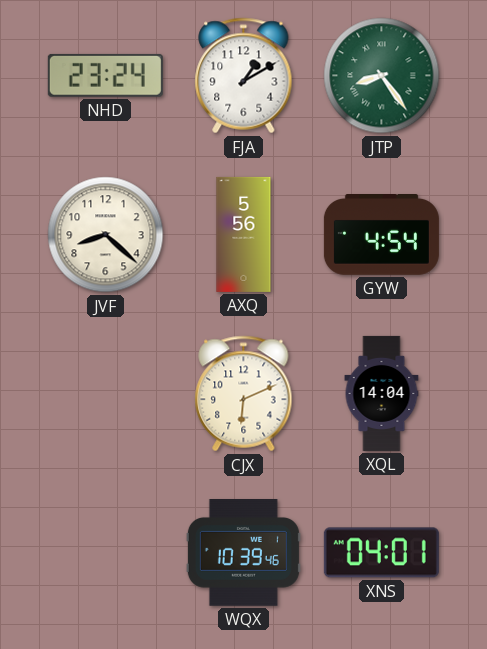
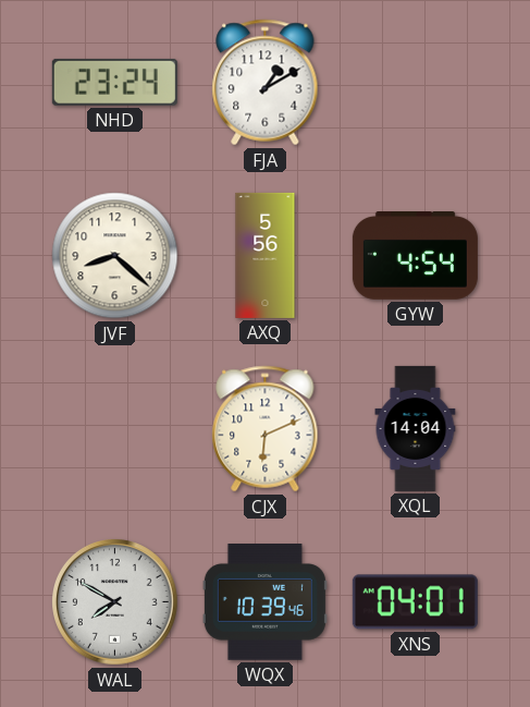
JTP: 8:24 -> none
WAL: none -> 7:50
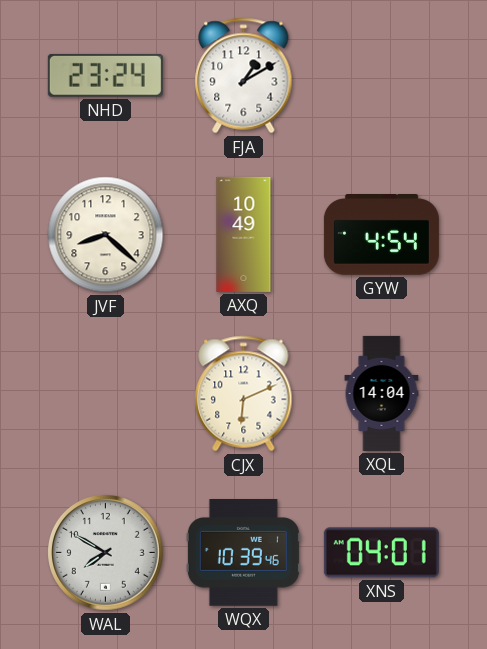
AXQ: 5:56 -> 10:49
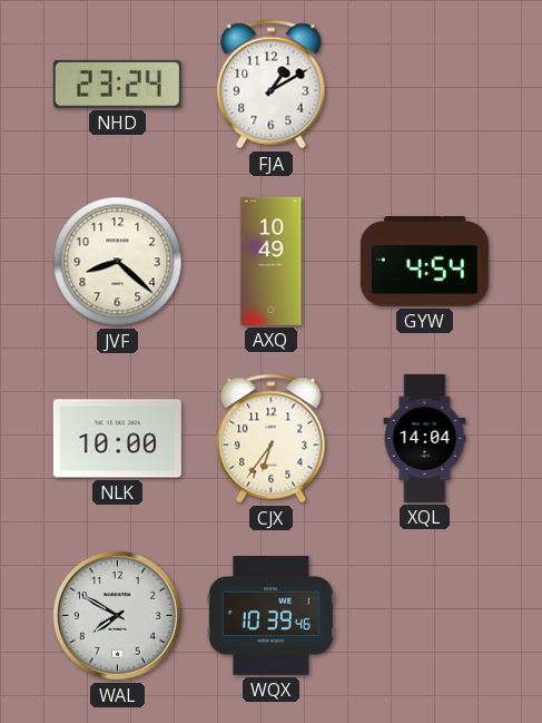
NLK: none -> 10:00
CJX: 6:11 -> 6:36
XNS: 04:01 -> none
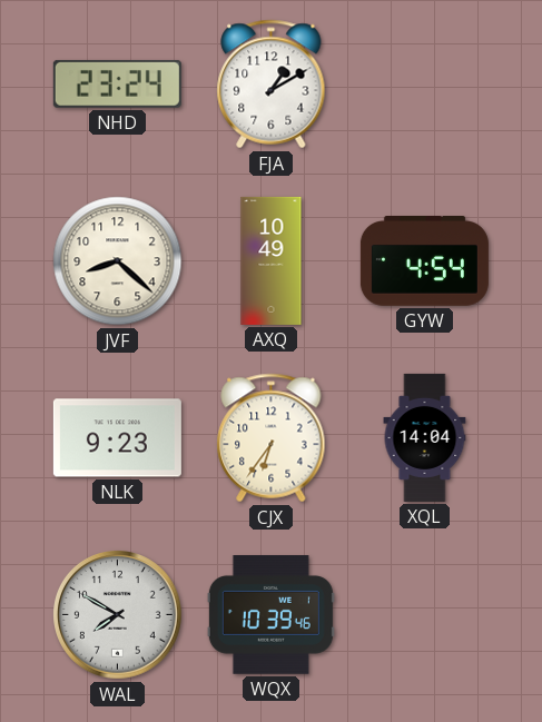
NLK: 10:00 -> 9:23
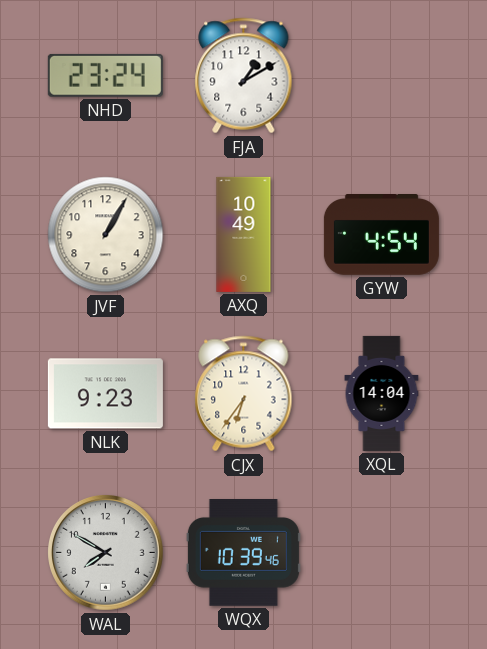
JVF: 8:22 -> 1:05
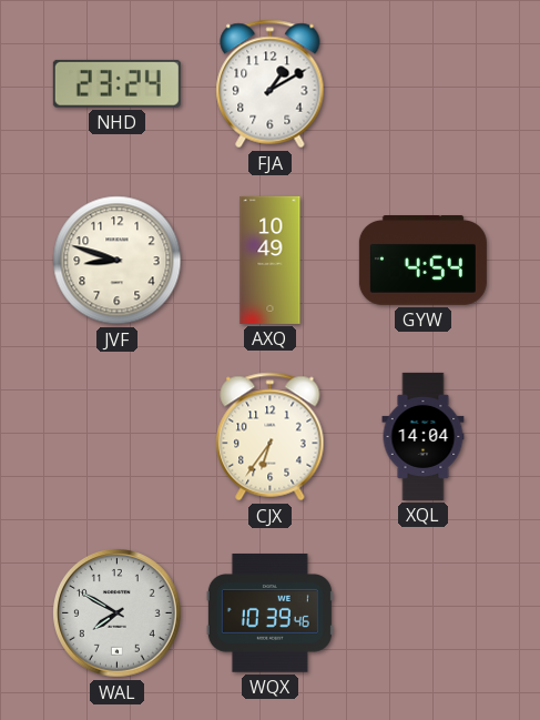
JVF: 1:05 -> 8:48
NLK: 9:23 -> none
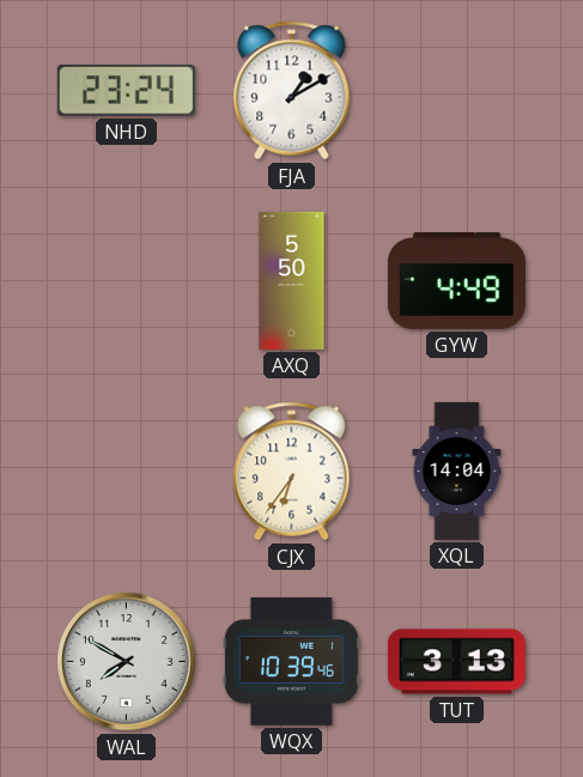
JVF: 8:48 -> none
AXQ: 10:49 -> 5:50
GYW: 4:54 -> 4:49
TUT: none -> 3:13
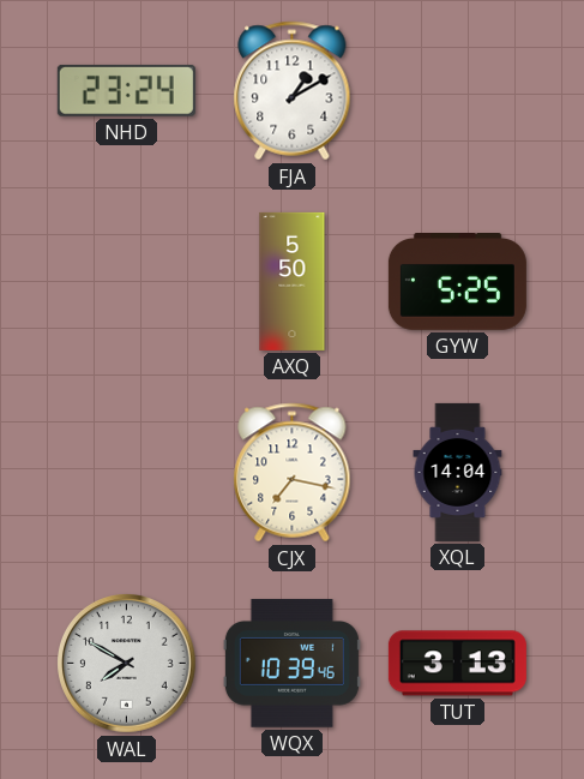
GYW: 4:49 -> 5:25
CJX: 6:36 -> 7:17
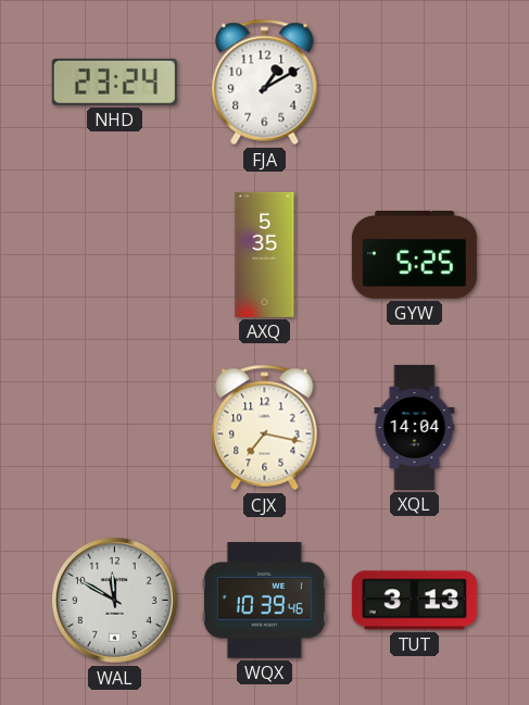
AXQ: 5:50 -> 5:35
WAL: 7:50 -> 11:50
